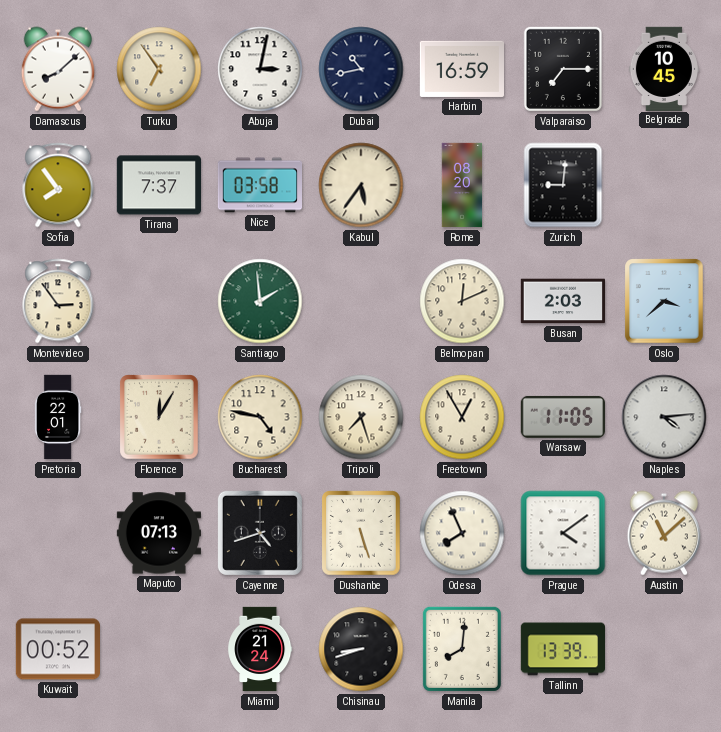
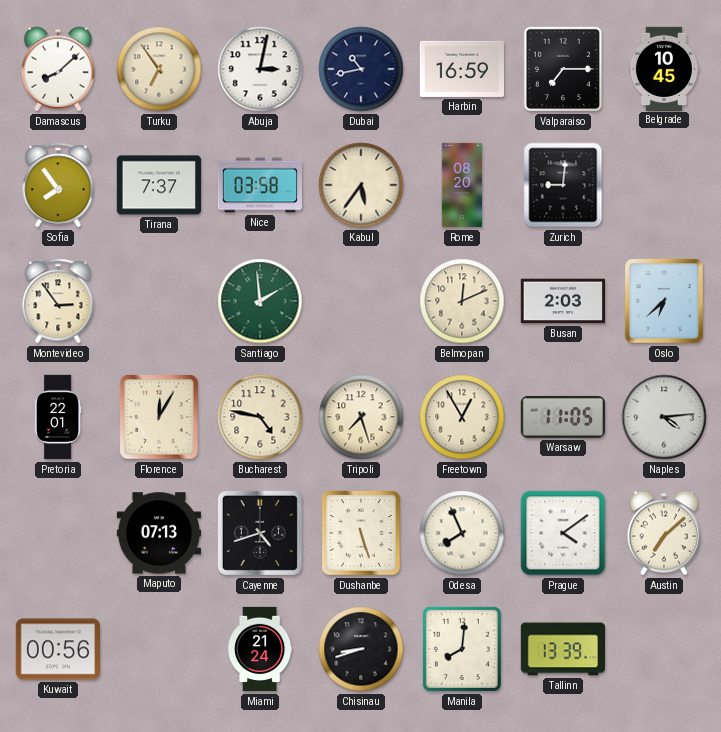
Oslo: 3:38 -> 6:38
Austin: 11:08 -> 7:08
Kuwait: 00:52 -> 00:56
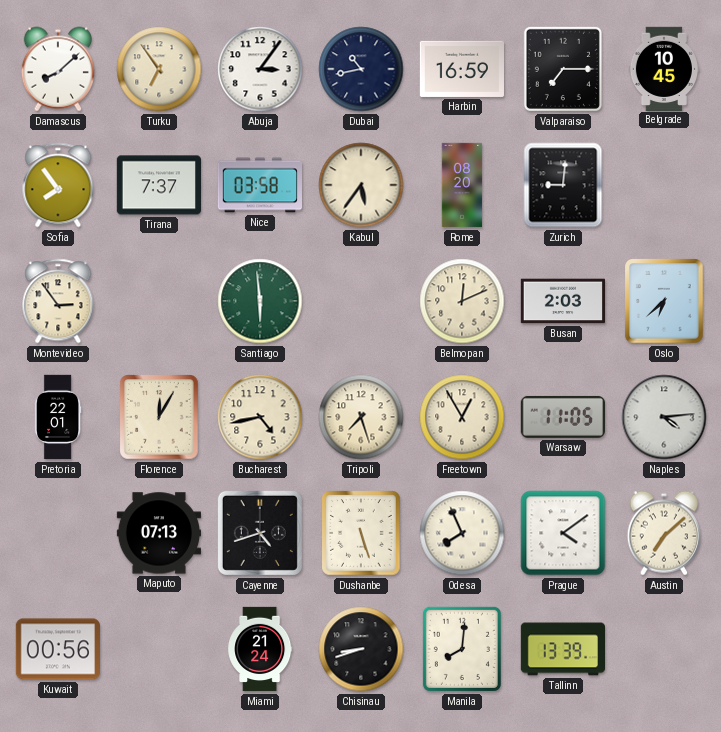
Abuja: 3:02 -> 3:06
Santiago: 1:59 -> 5:59
Bucharest: 4:47 -> 4:43
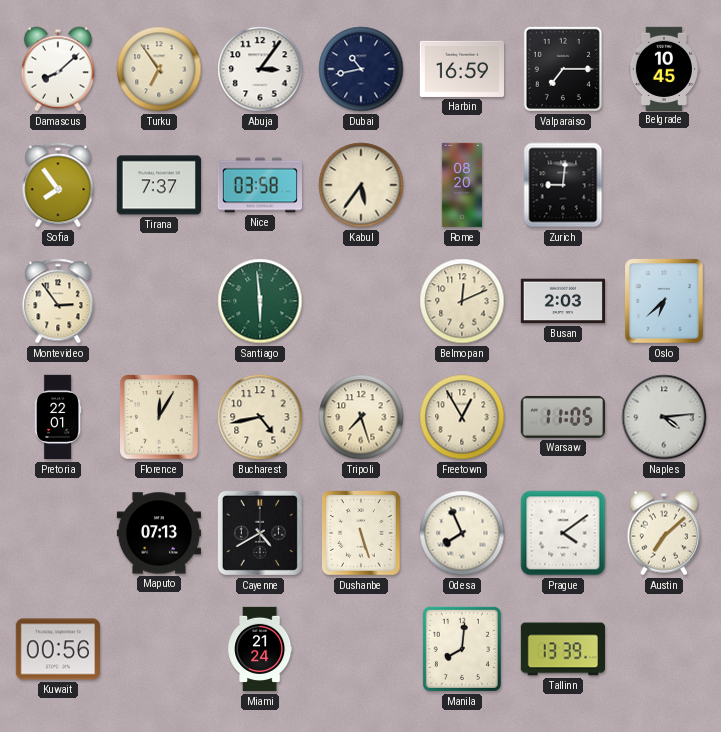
Cayenne: 4:42 -> 4:40
Chisinau: 8:42 -> none
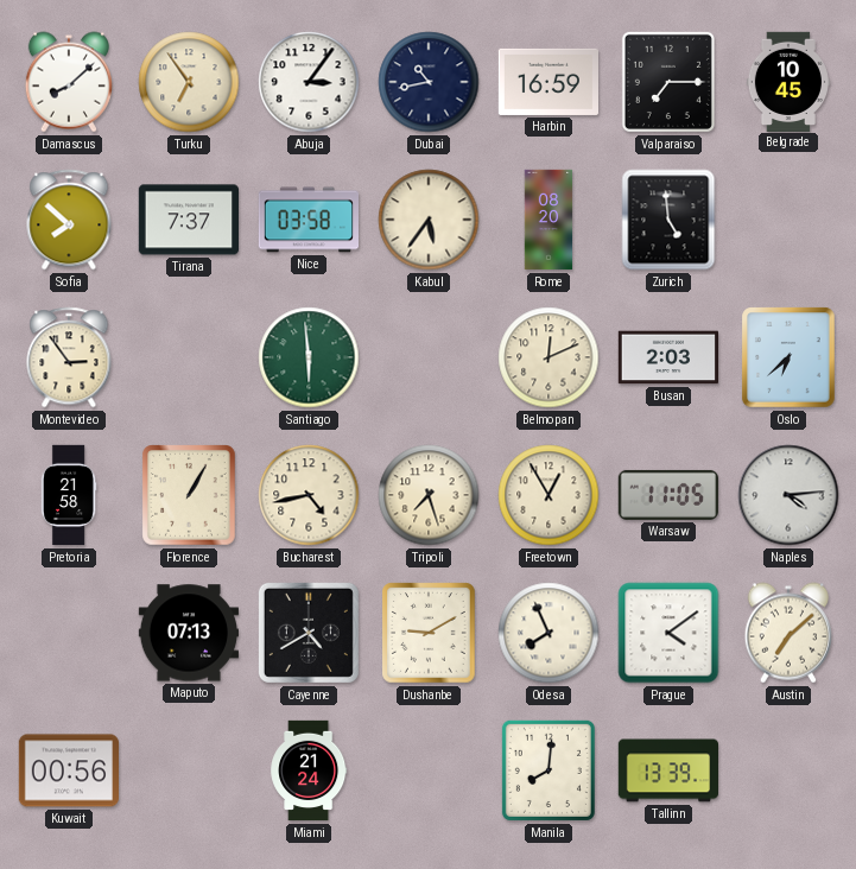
Sofia: 7:54 -> 7:52
Zurich: 9:01 -> 4:59
Pretoria: 22:01 -> 21:58
Florence: 12:05 -> 1:05
Dushanbe: 5:27 -> 9:10
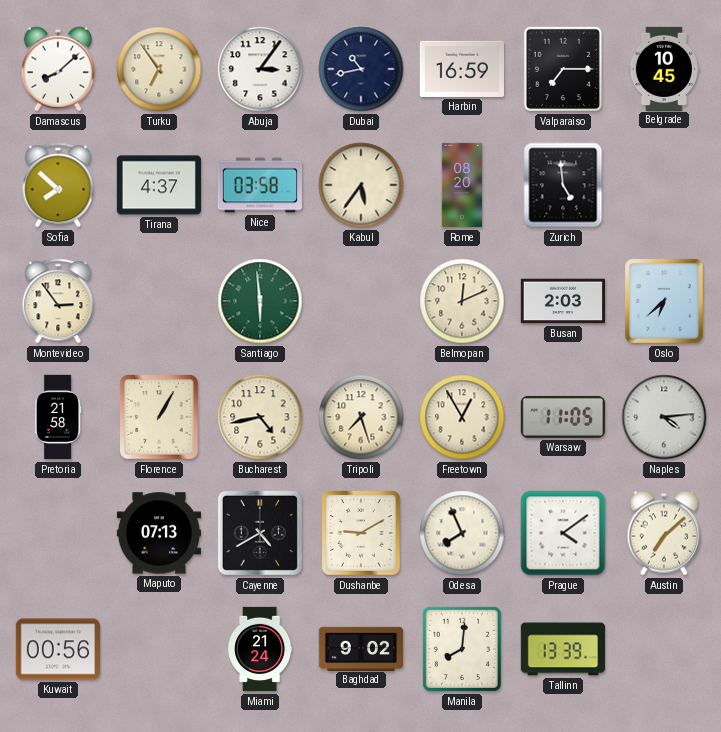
Tirana: 7:37 -> 4:37
Baghdad: none -> 9:02
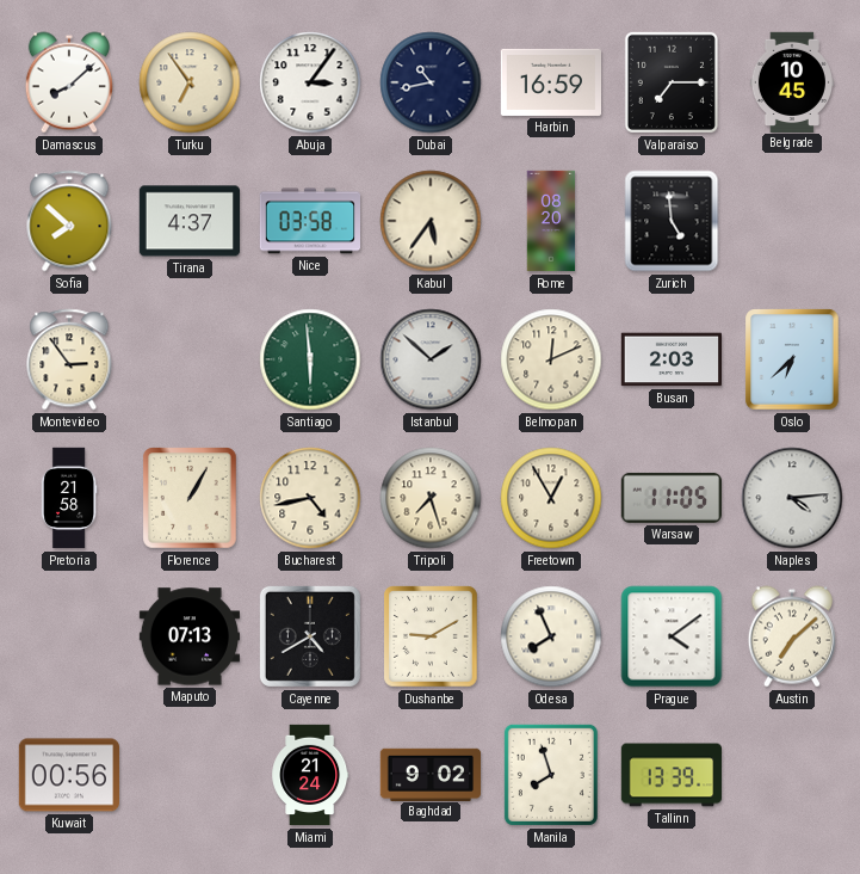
Istanbul: none -> 1:52
Manila: 8:01 -> 7:57
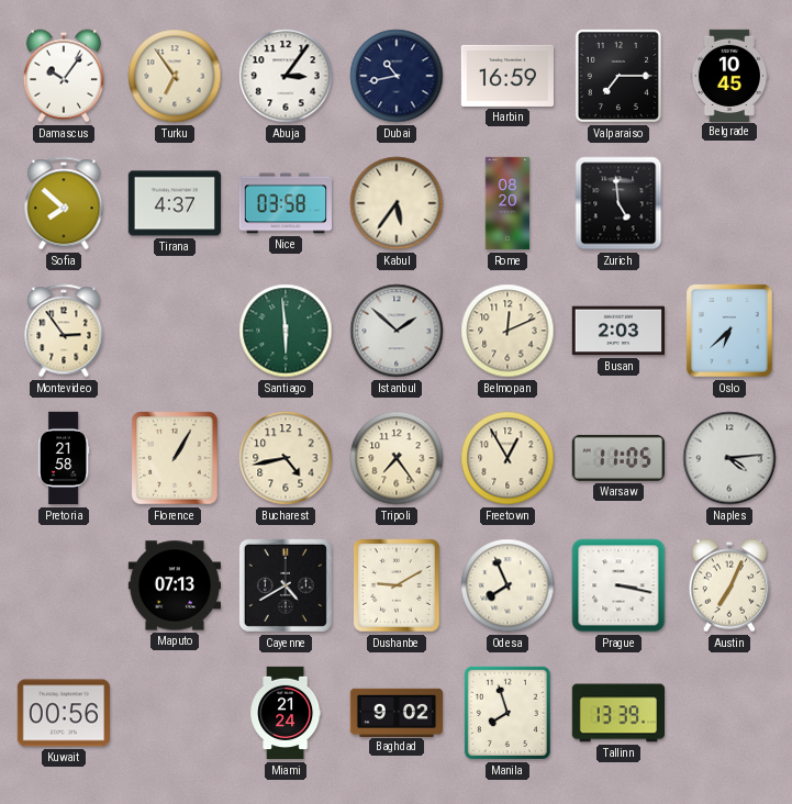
Damascus: 8:08 -> 10:06
Tripoli: 7:27 -> 7:24
Prague: 4:09 -> 3:17
Austin: 7:08 -> 7:04
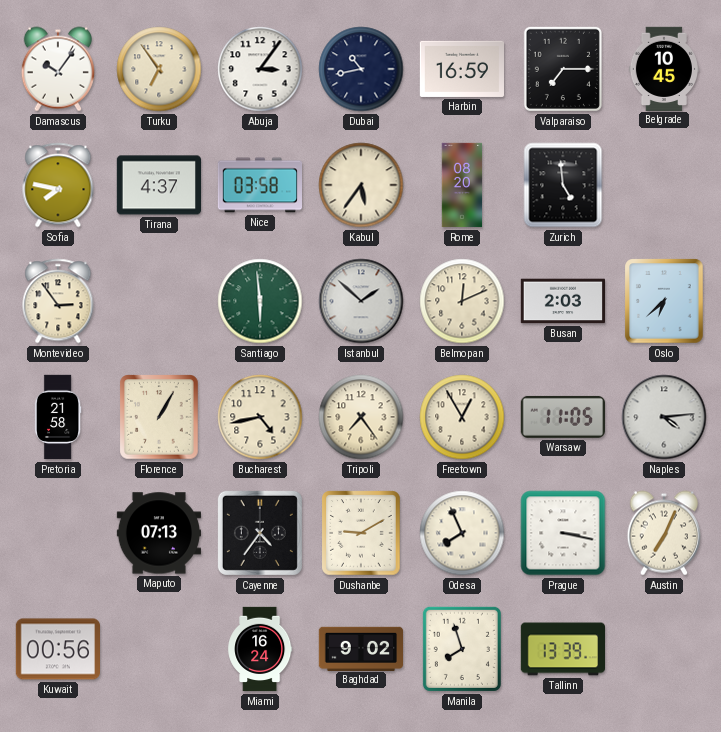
Sofia: 7:52 -> 7:47
Cayenne: 4:40 -> 4:36
Miami: 21:24 -> 16:24
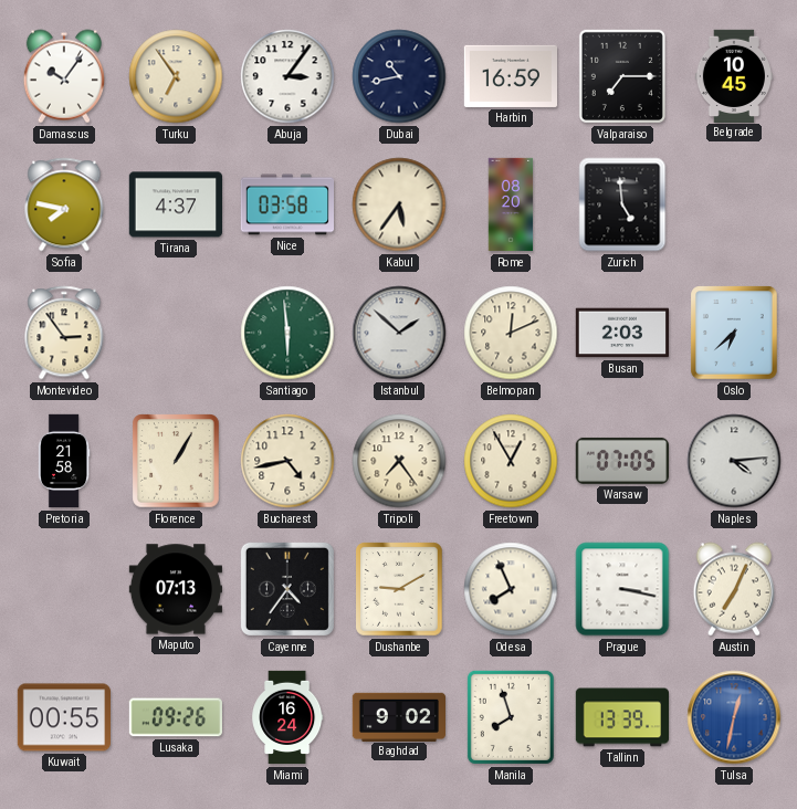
Warsaw: 11:05 -> 07:05
Kuwait: 00:56 -> 00:55
Lusaka: none -> 09:26
Tulsa: none -> 12:32
